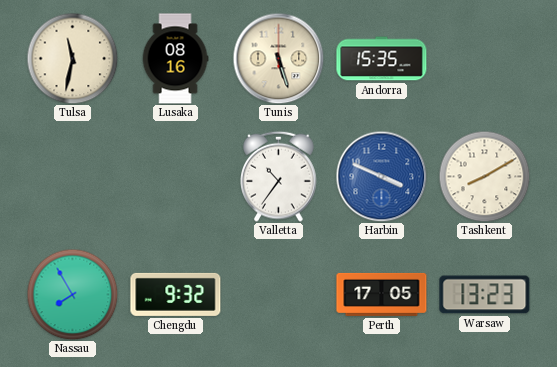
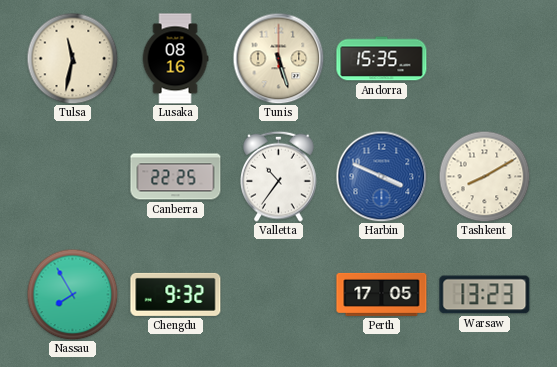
Canberra: none -> 22:25
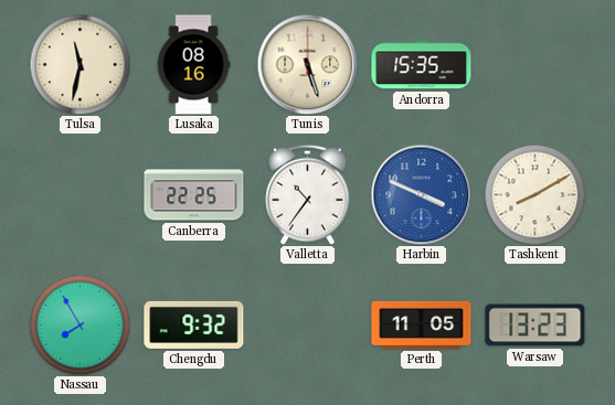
Perth: 17:05 -> 11:05
